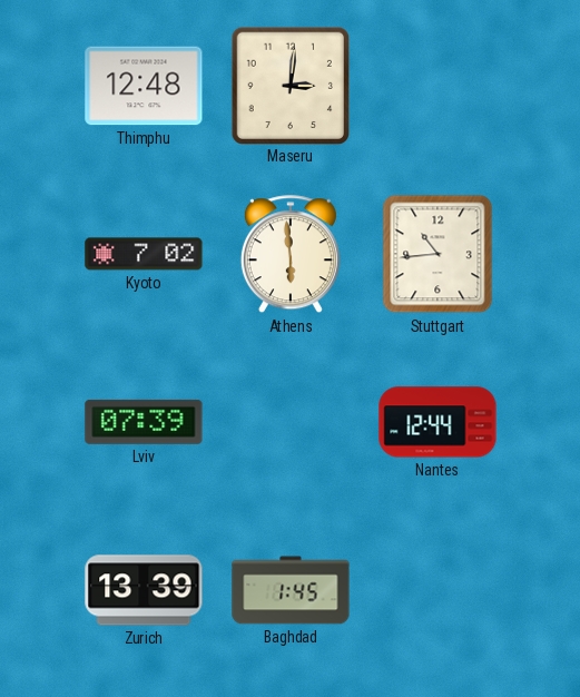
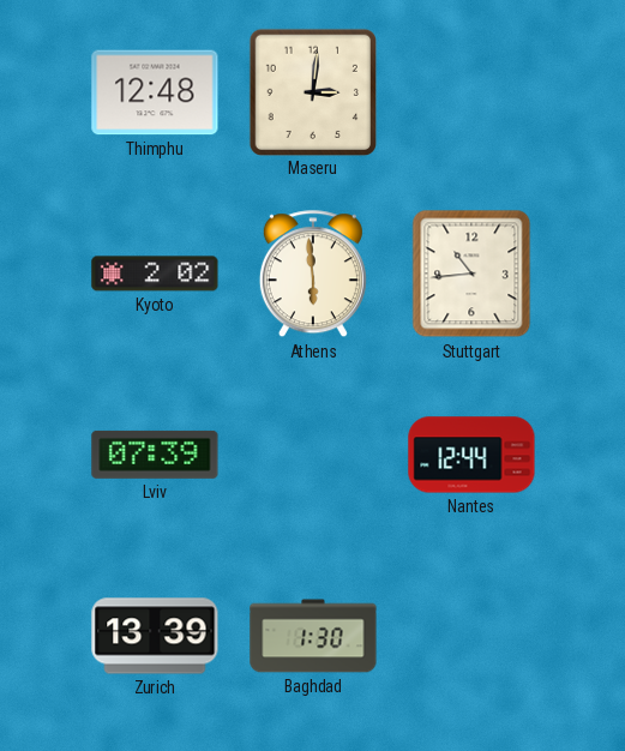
Kyoto: 7:02 -> 2:02
Baghdad: 1:45 -> 1:30
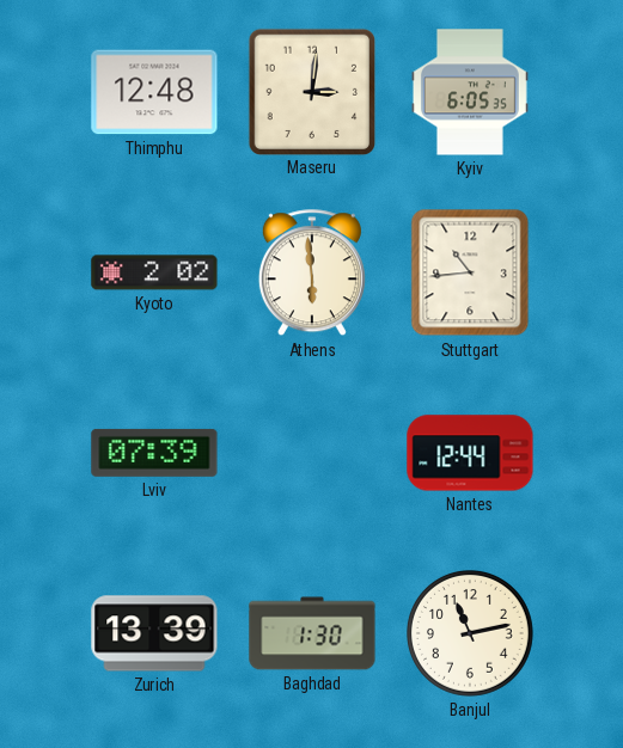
Kyiv: none -> 6:05
Banjul: none -> 11:13
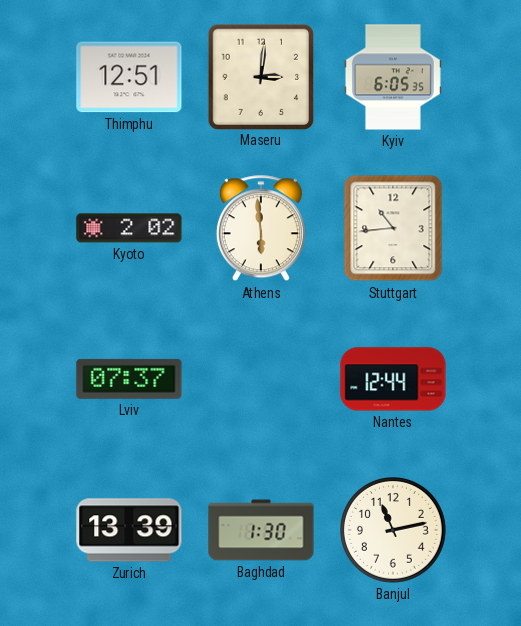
Thimphu: 12:48 -> 12:51
Lviv: 07:39 -> 07:37
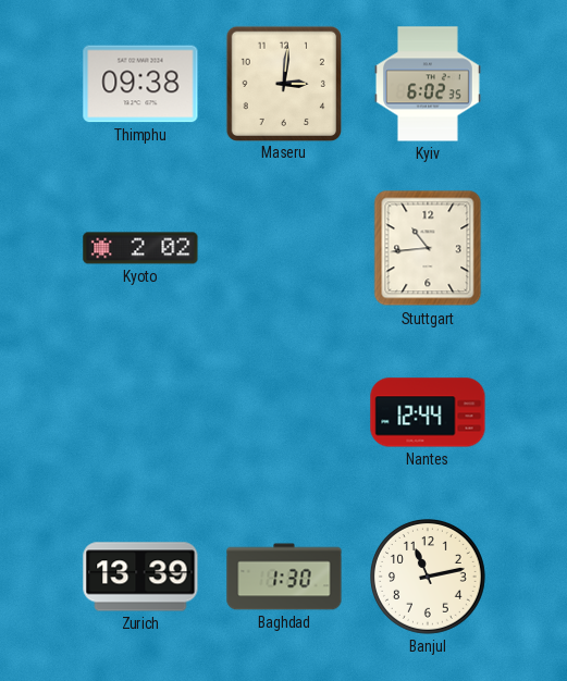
Thimphu: 12:51 -> 09:38
Kyiv: 6:05 -> 6:02
Athens: 5:59 -> none
Lviv: 07:37 -> none
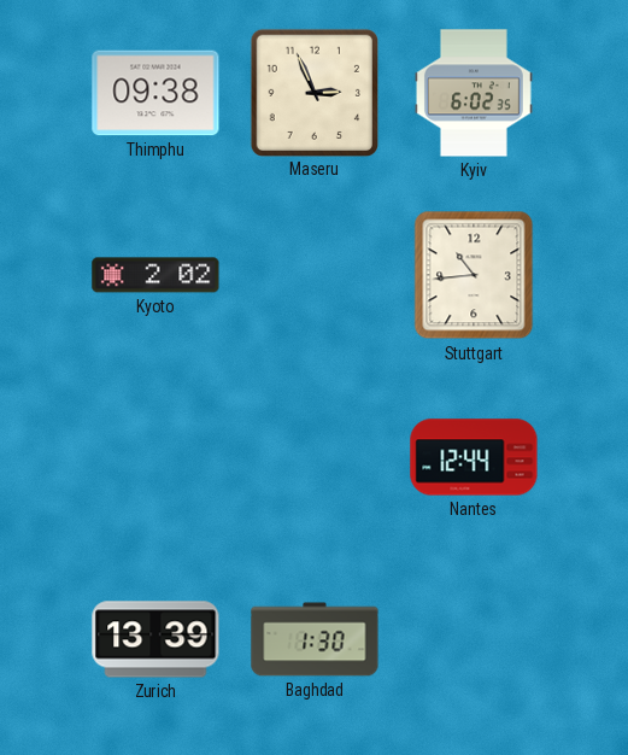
Maseru: 3:01 -> 2:56
Banjul: 11:13 -> none
